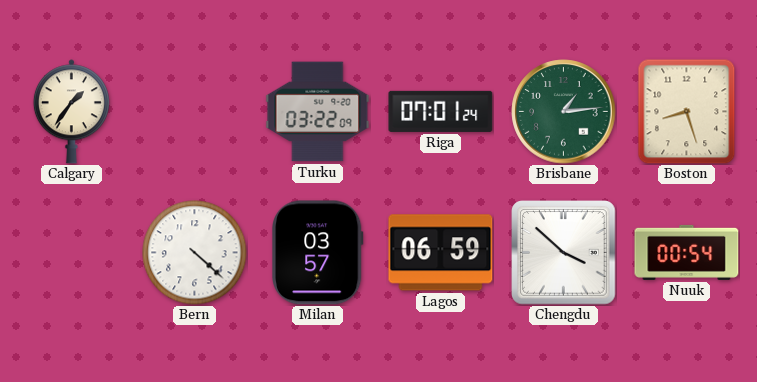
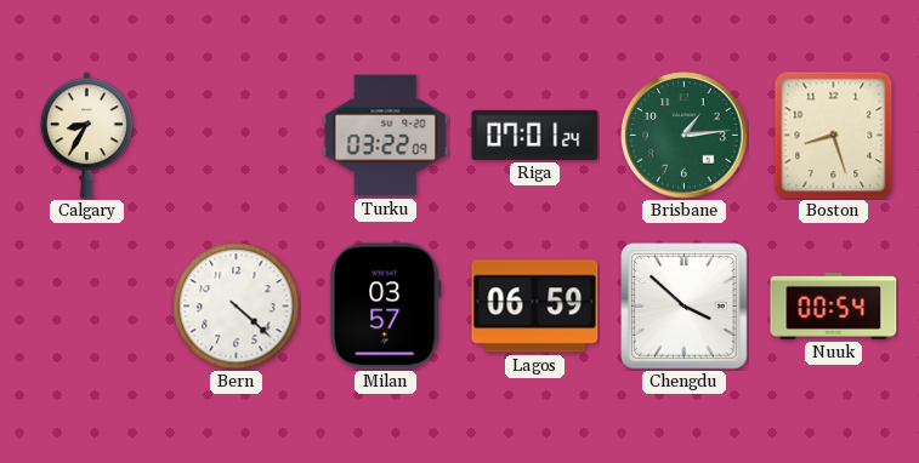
Calgary: 1:36 -> 8:35
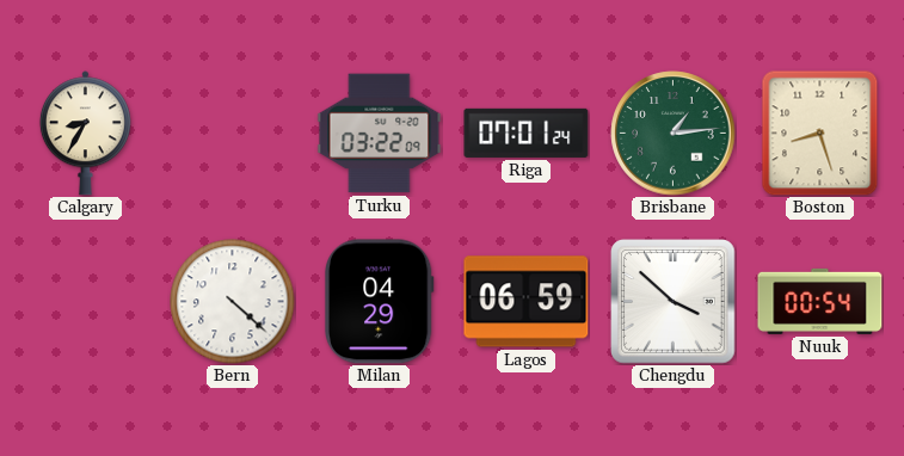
Milan: 03:57 -> 04:29
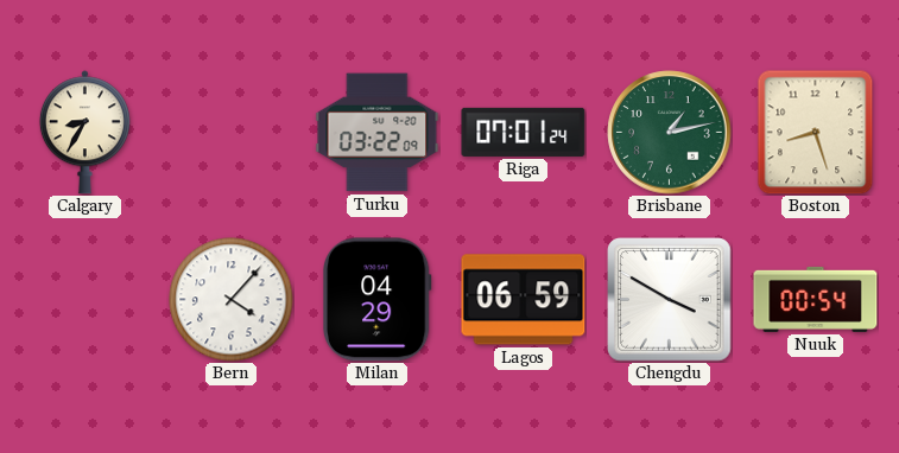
Brisbane: 1:14 -> 1:13
Bern: 4:22 -> 4:07
Chengdu: 3:52 -> 3:50
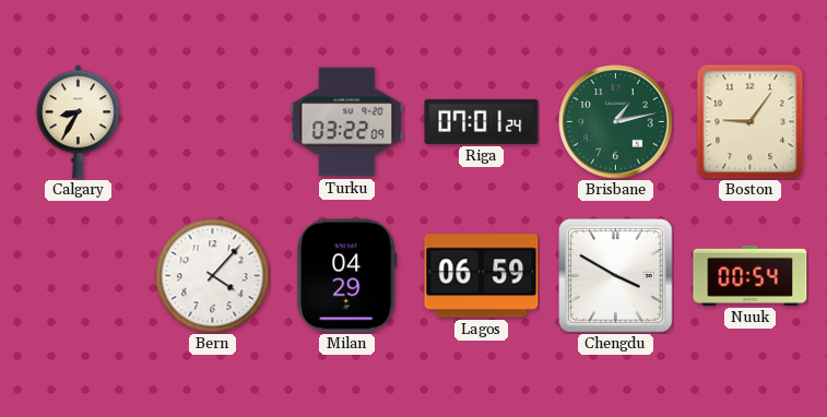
Boston: 8:27 -> 9:06
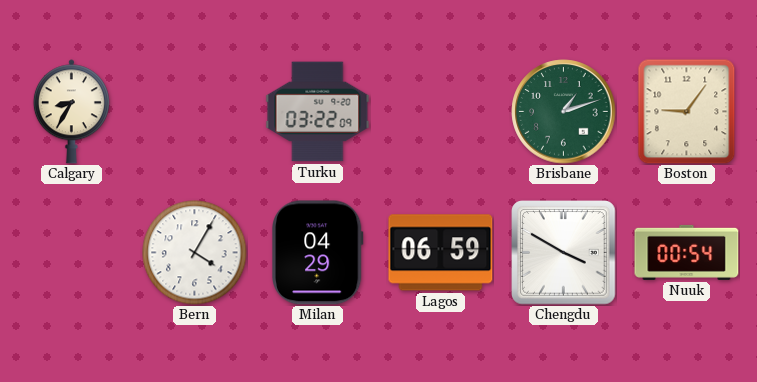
Riga: 07:01 -> none
Brisbane: 1:13 -> 1:12
Bern: 4:07 -> 4:05
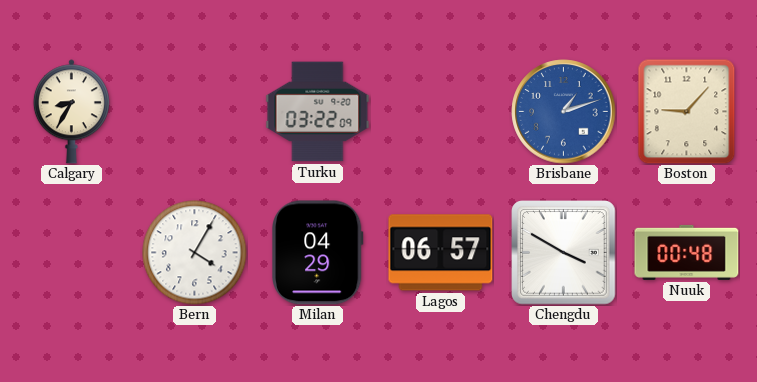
Brisbane dial: green -> blue
Boston: 9:06 -> 9:07
Lagos: 06:59 -> 06:57
Nuuk: 00:54 -> 00:48
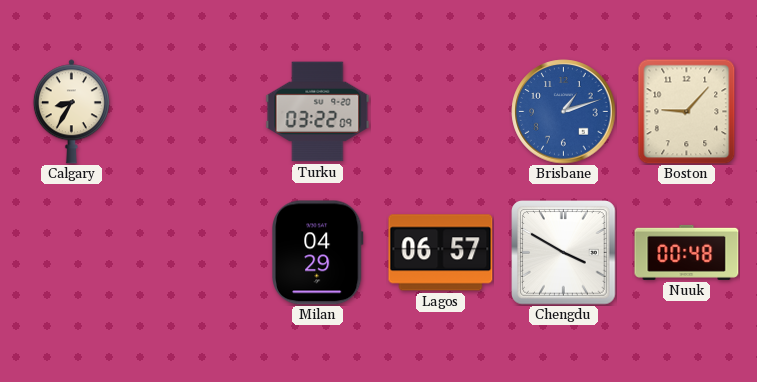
Bern: 4:05 -> none
